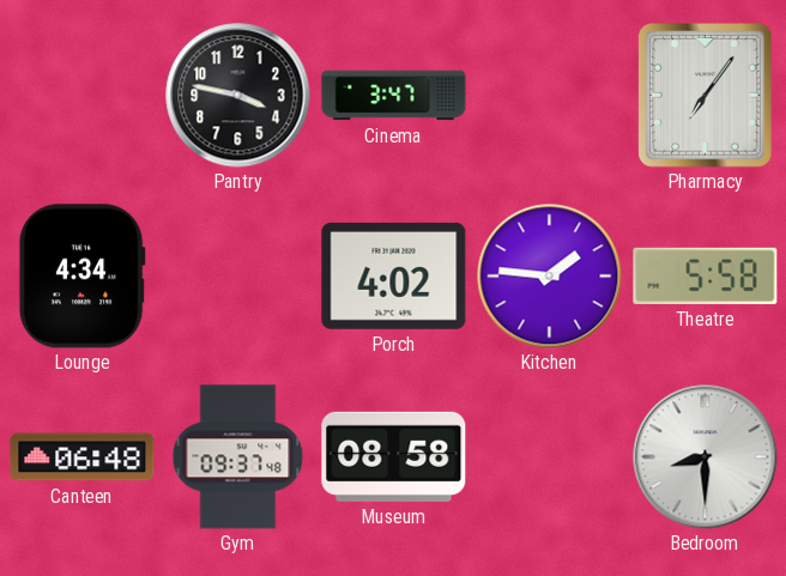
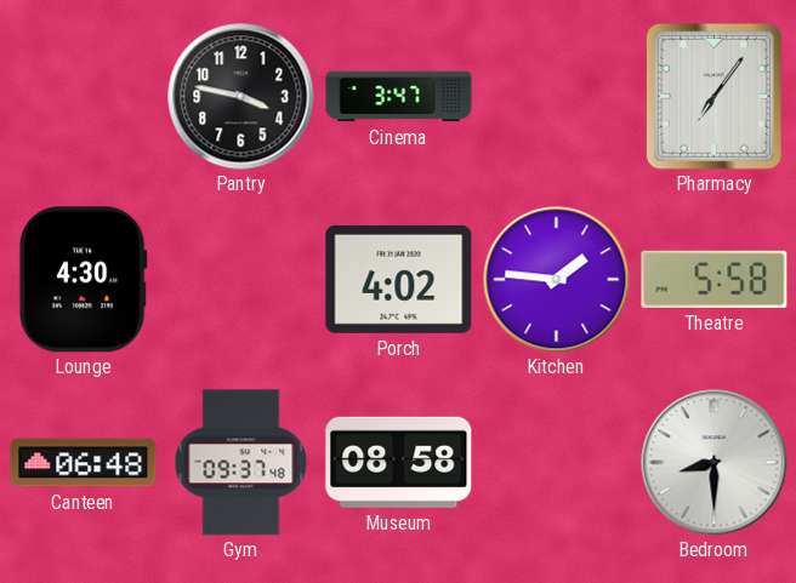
Lounge: 4:34 -> 4:30
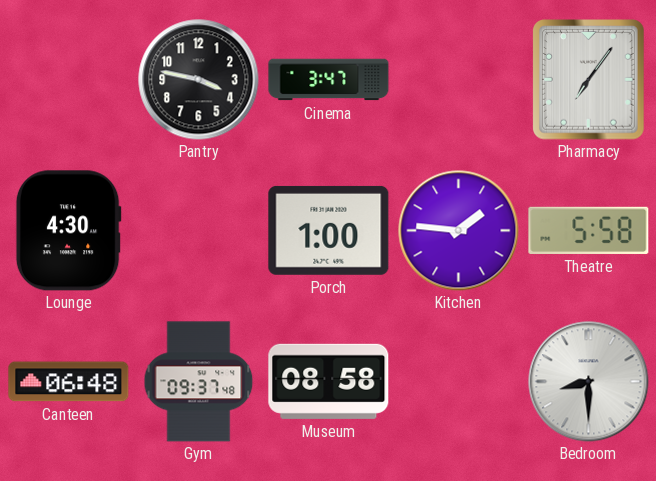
Porch: 4:02 -> 1:00
